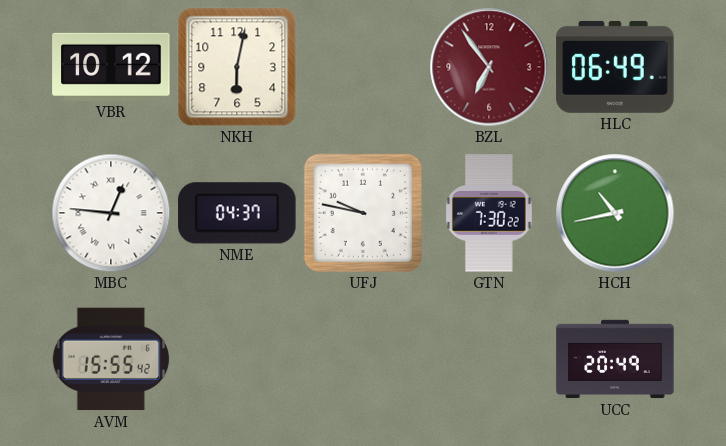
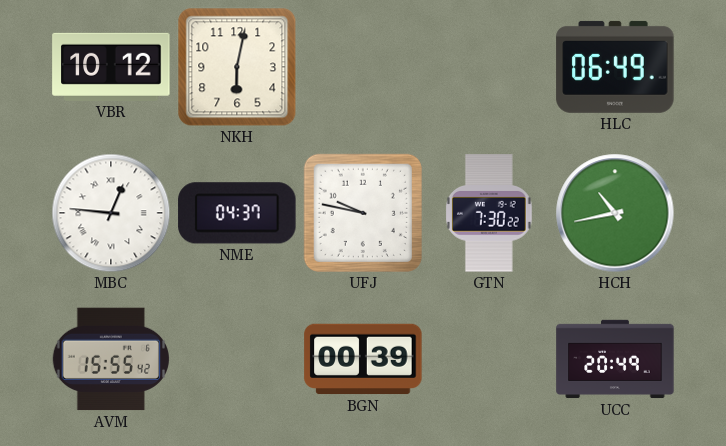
BZL: 6:54 -> none
BGN: none -> 00:39
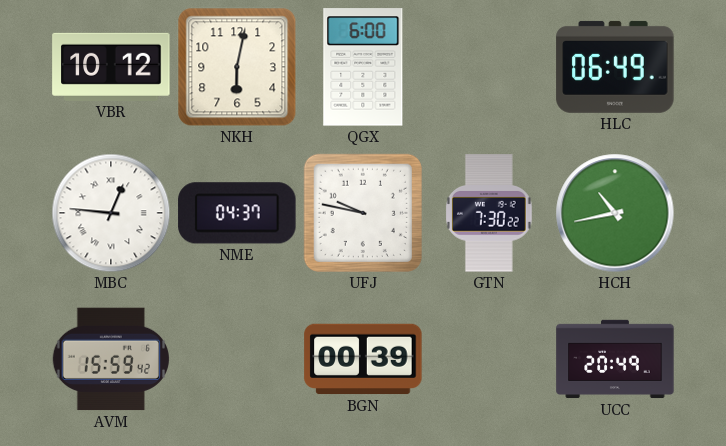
QGX: none -> 6:00
AVM: 15:55 -> 15:59
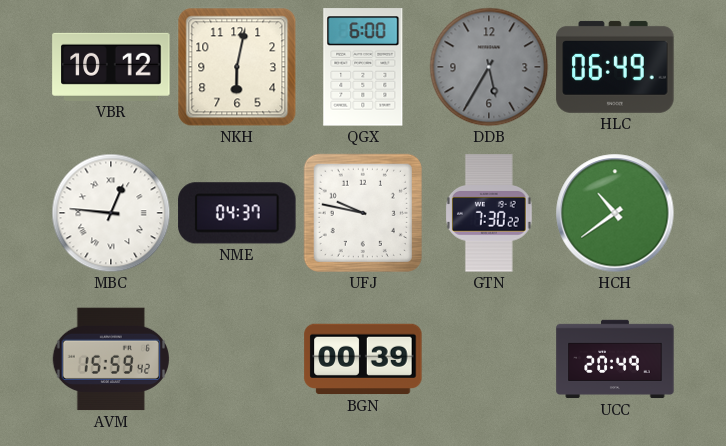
DDB: none -> 5:35
HCH: 10:43 -> 10:39
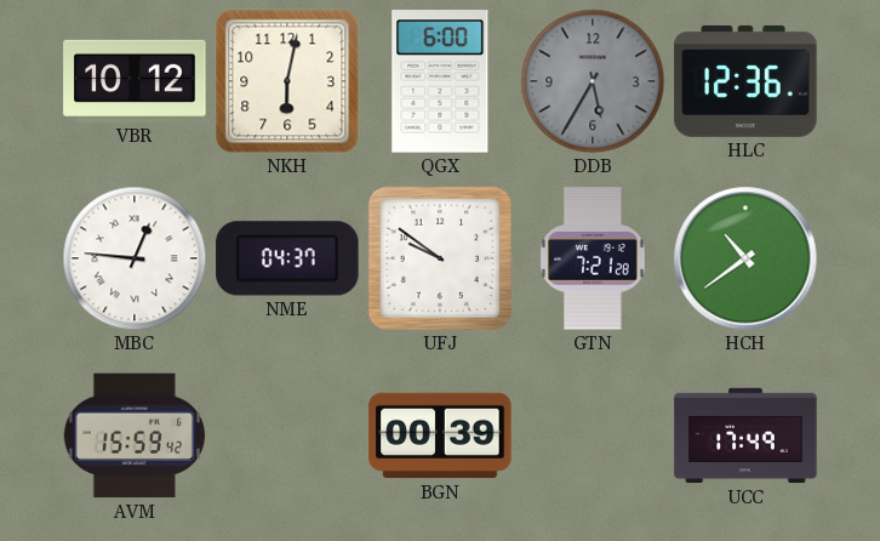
HLC: 06:49 -> 12:36
UFJ: 9:47 -> 9:51
GTN: 7:30 -> 7:21
UCC: 20:49 -> 17:49
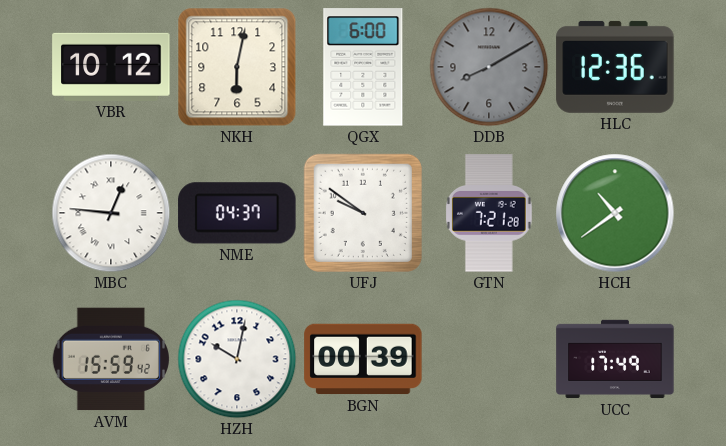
DDB: 5:35 -> 8:10
HZH: none -> 10:02
